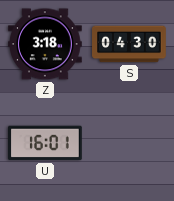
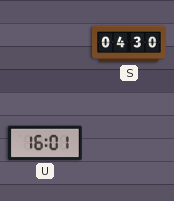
Z: 3:18 -> none
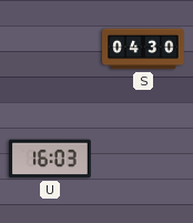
U: 16:01 -> 16:03
